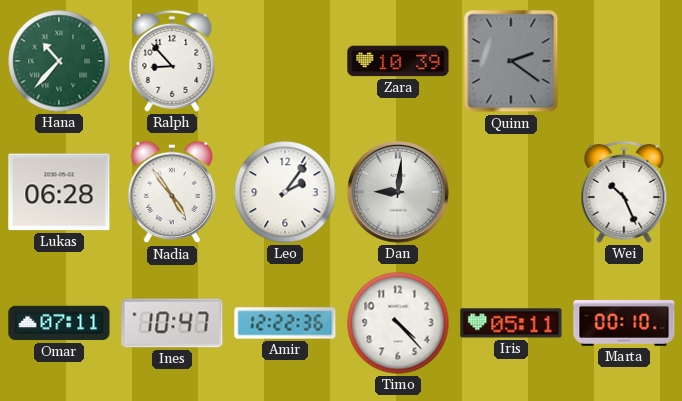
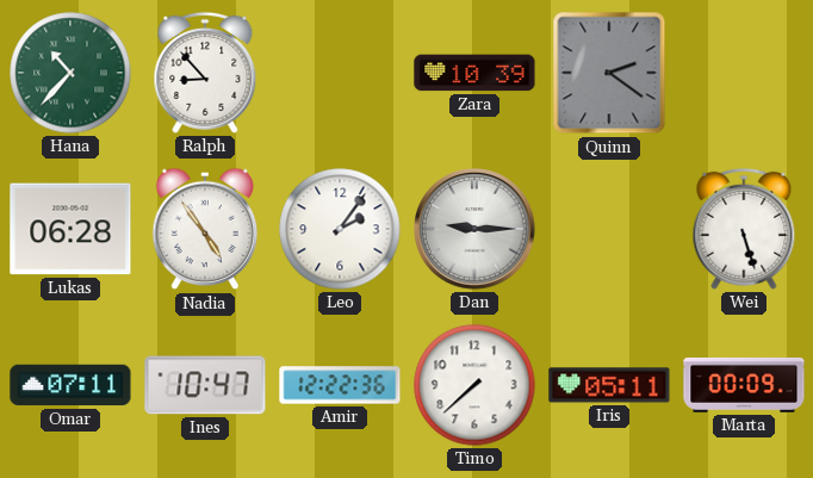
Dan: 9:01 -> 9:15
Wei: 10:26 -> 5:27
Timo: 4:23 -> 7:38
Marta: 00:10 -> 00:09
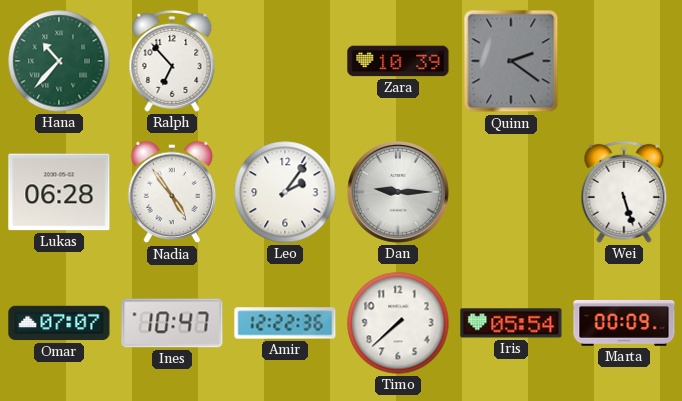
Ralph: 8:53 -> 6:53
Omar: 07:11 -> 07:07
Iris: 05:11 -> 05:54
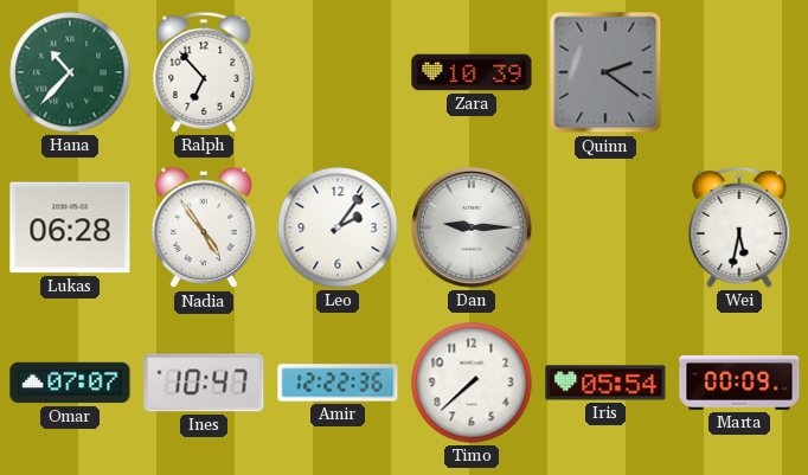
Wei: 5:27 -> 5:32
